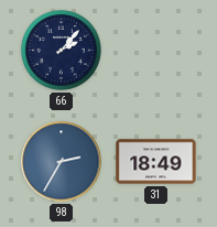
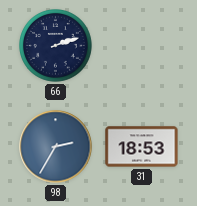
66: 2:07 -> 2:12
31: 18:49 -> 18:53
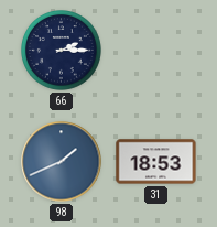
66: 2:12 -> 2:15
98: 2:35 -> 1:41
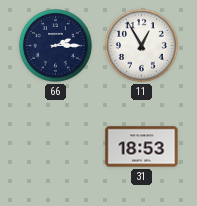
11: none -> 12:55
98: 1:41 -> none
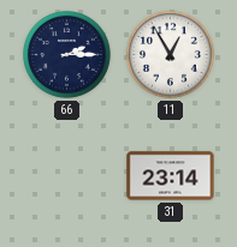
31: 18:53 -> 23:14
